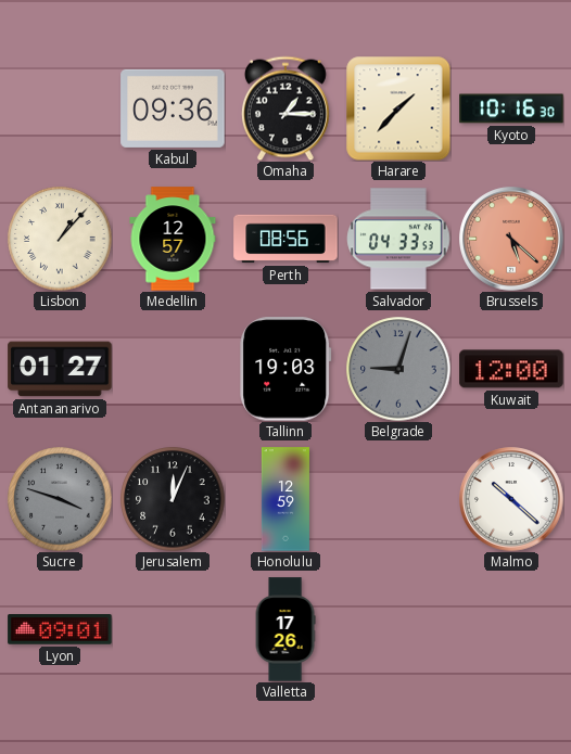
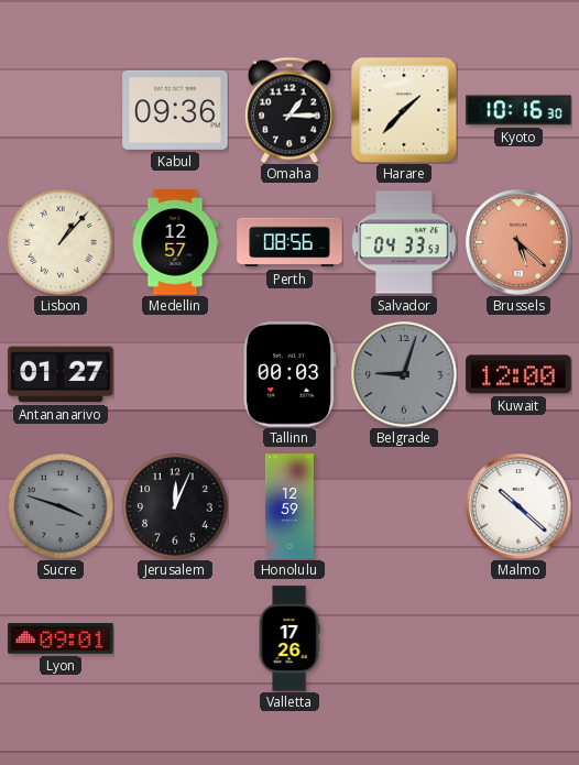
Tallinn: 19:03 -> 00:03
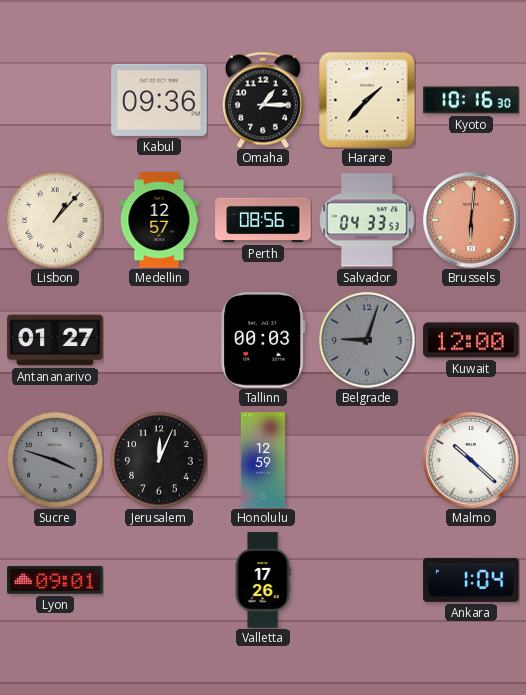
Brussels: 5:22 -> 6:01
Ankara: none -> 1:04
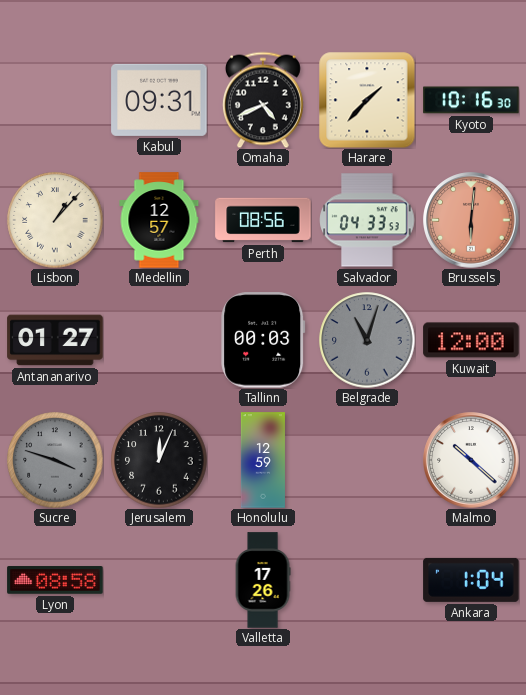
Kabul: 09:36 -> 09:31
Omaha: 1:15 -> 4:41
Belgrade: 9:03 -> 11:03
Lyon: 09:01 -> 08:58
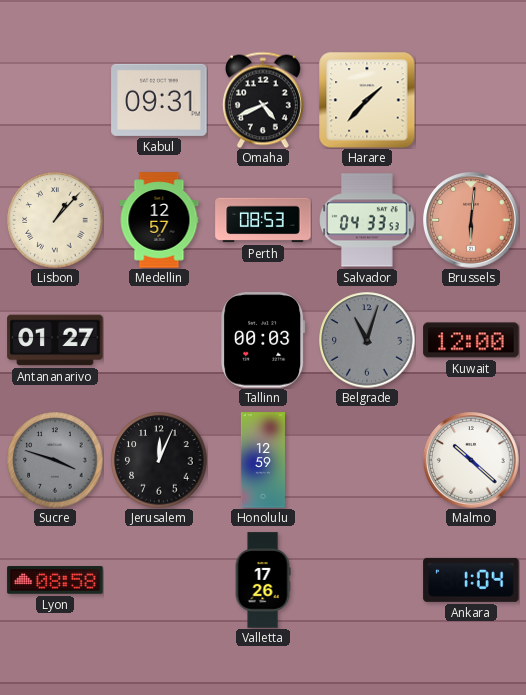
Kyoto: 10:16 -> none
Perth: 08:56 -> 08:53
